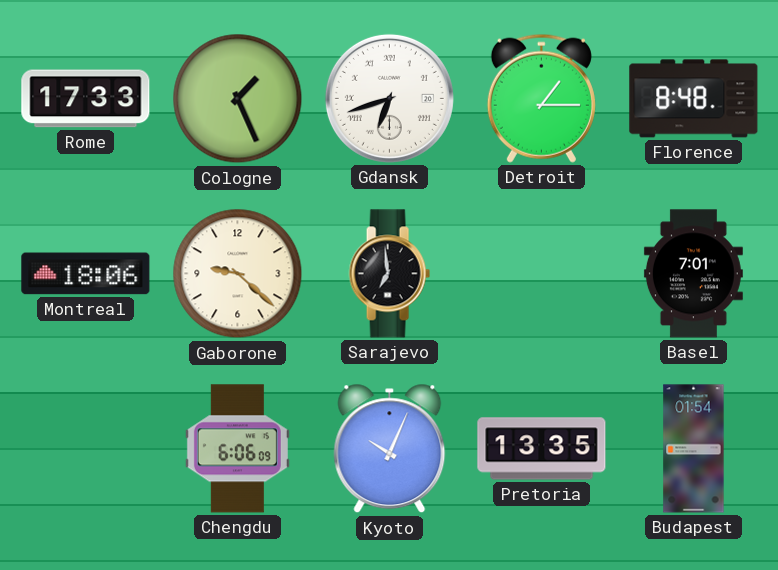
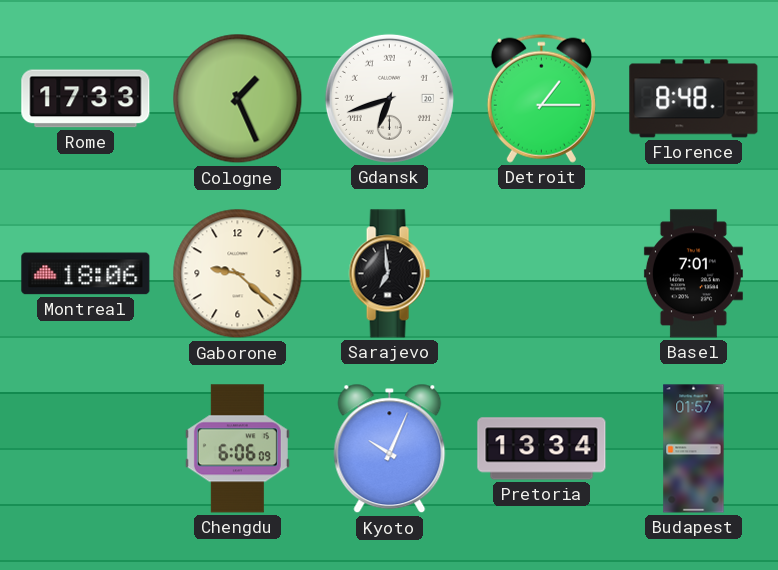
Pretoria: 13:35 -> 13:34
Budapest: 01:54 -> 01:57
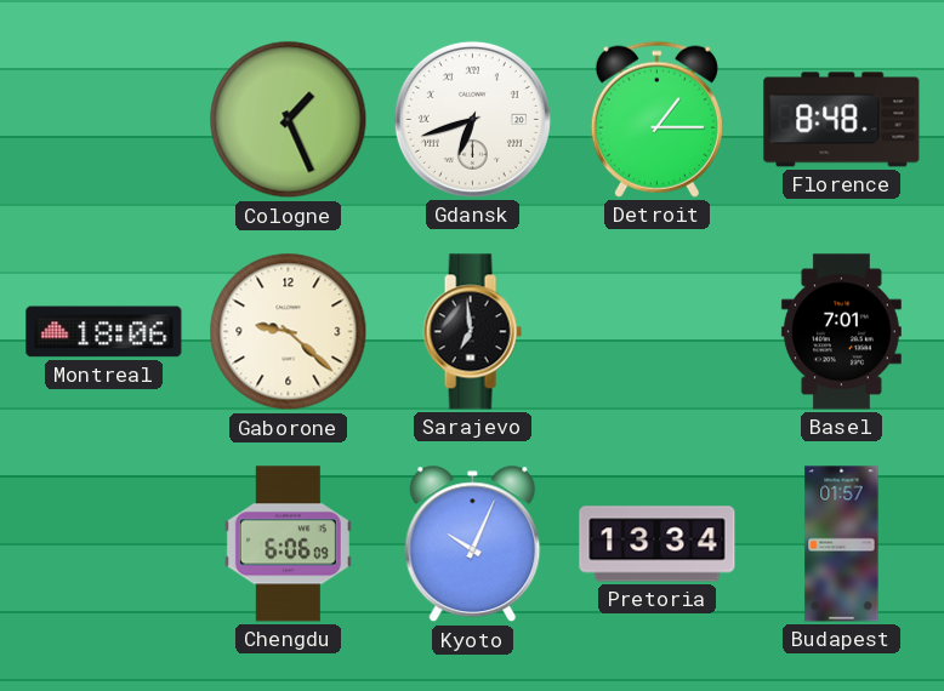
Rome: 17:33 -> none
